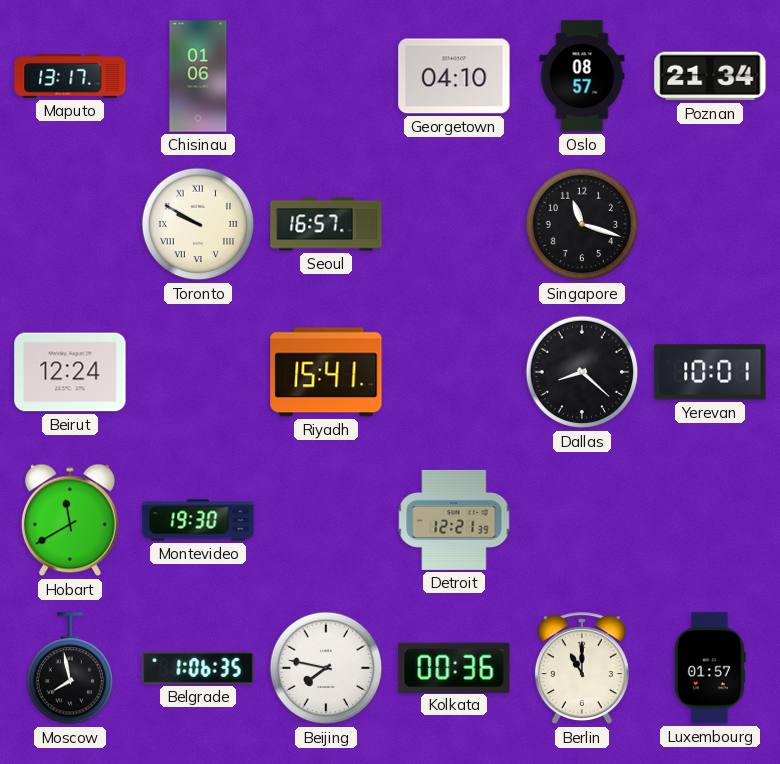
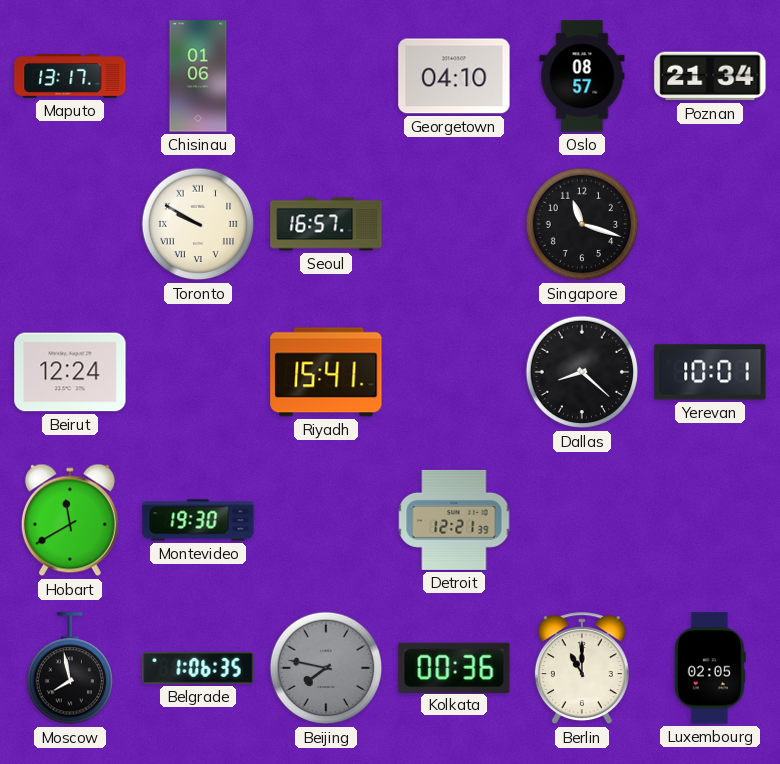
Beijing dial: white -> grey
Luxembourg: 01:57 -> 02:05
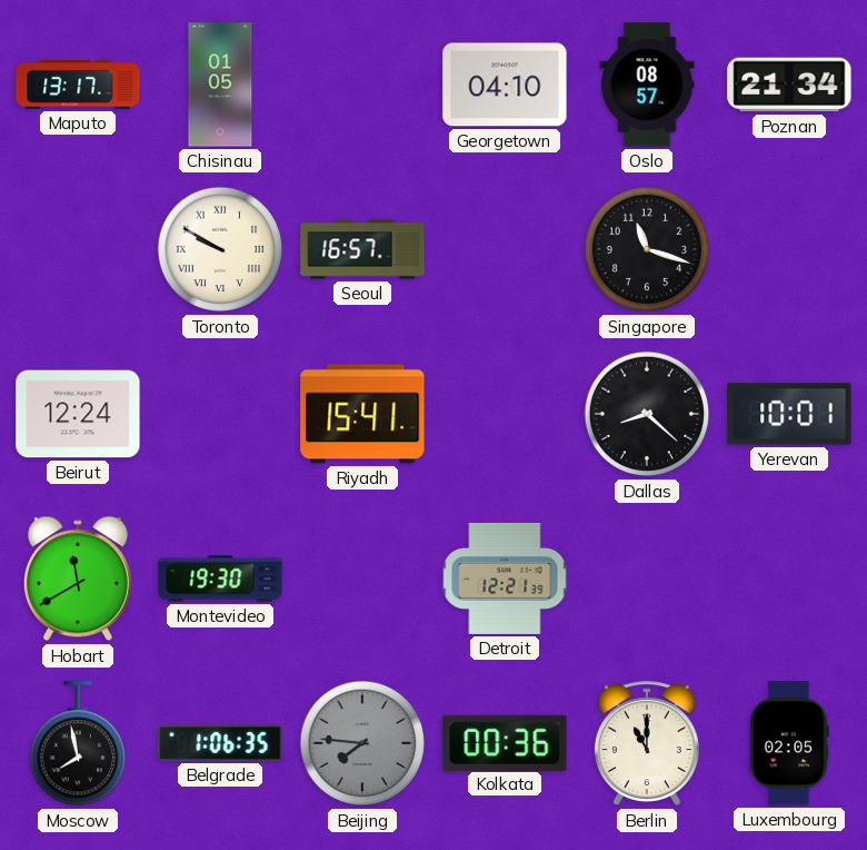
Chisinau: 01:06 -> 01:05
Beijing: 7:47 -> 7:46
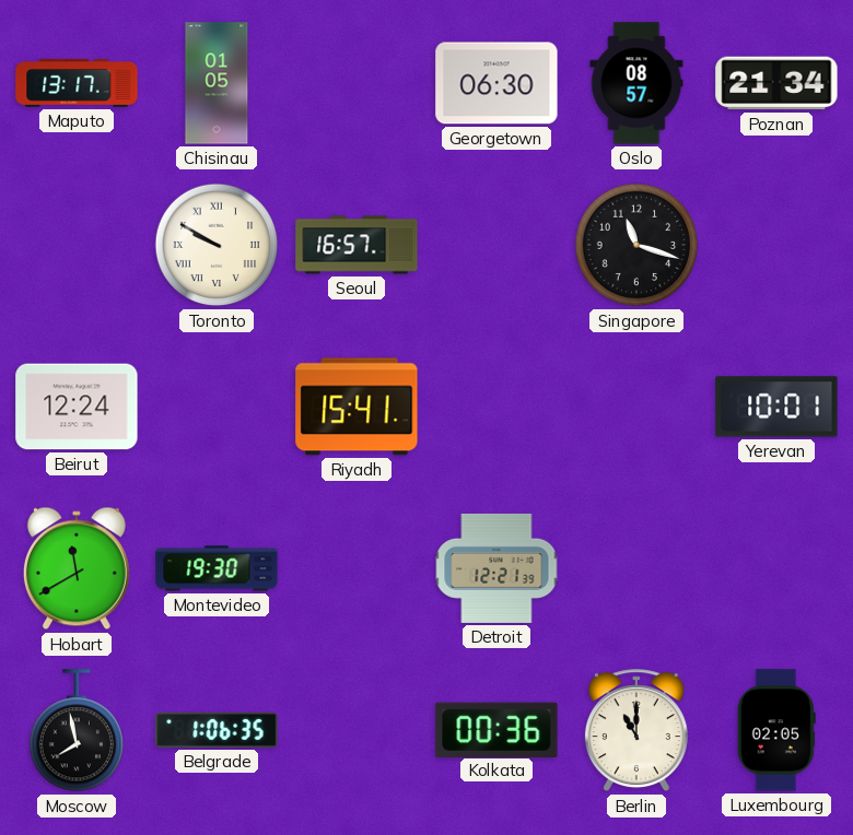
Georgetown: 04:10 -> 06:30
Dallas: 8:22 -> none
Beijing: 7:46 -> none
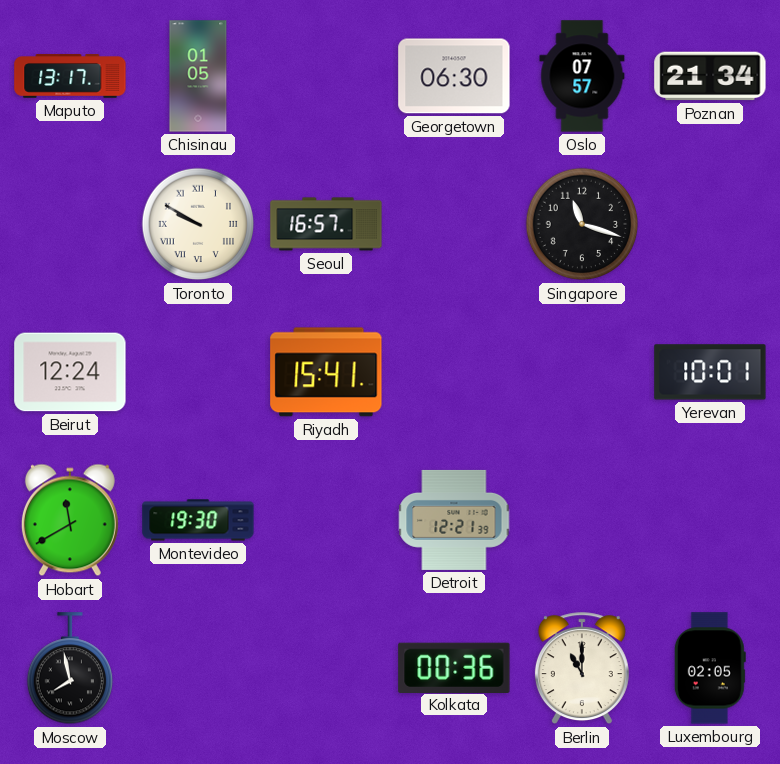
Oslo: 08:57 -> 07:57
Belgrade: 1:06 -> none
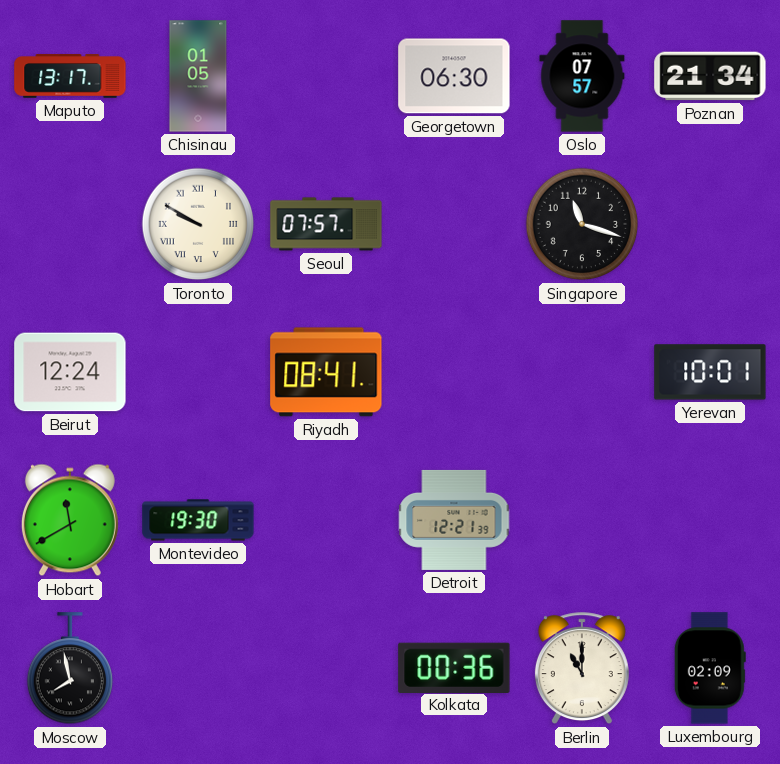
Seoul: 16:57 -> 07:57
Riyadh: 15:41 -> 08:41
Luxembourg: 02:05 -> 02:09
